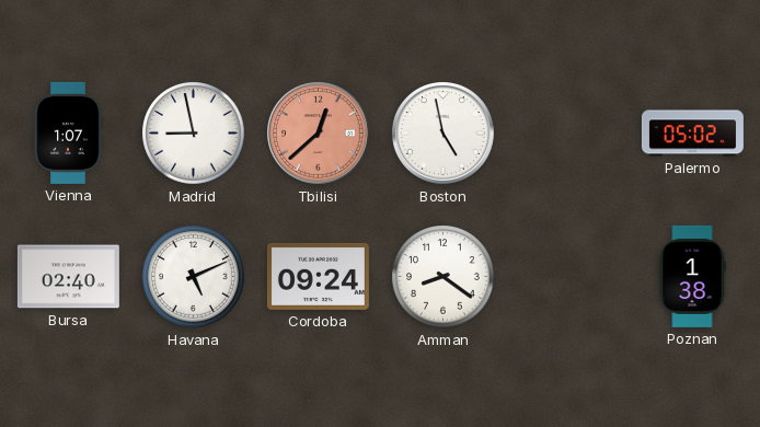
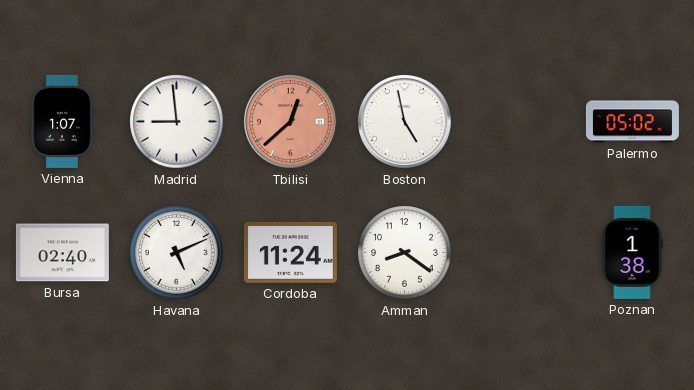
Madrid: 8:58 -> 8:59
Cordoba: 09:24 -> 11:24
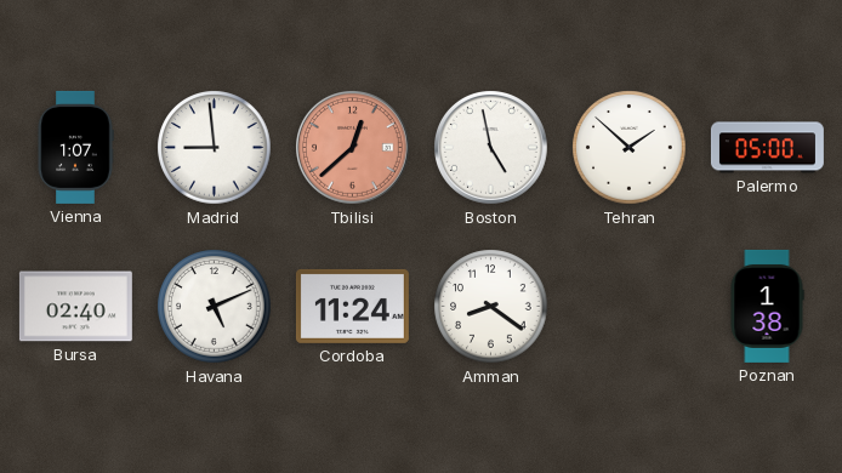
Tehran: none -> 1:52
Palermo: 05:02 -> 05:00
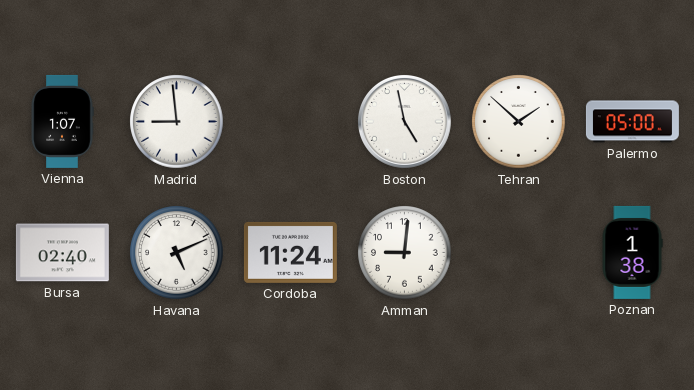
Tbilisi: 12:38 -> none
Amman: 8:21 -> 9:01
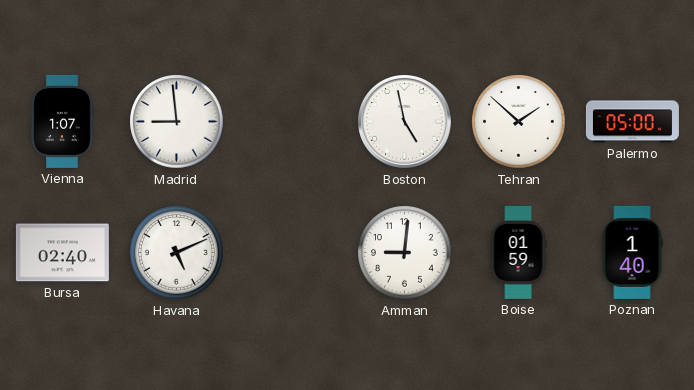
Cordoba: 11:24 -> none
Boise: none -> 01:59
Poznan: 1:38 -> 1:40
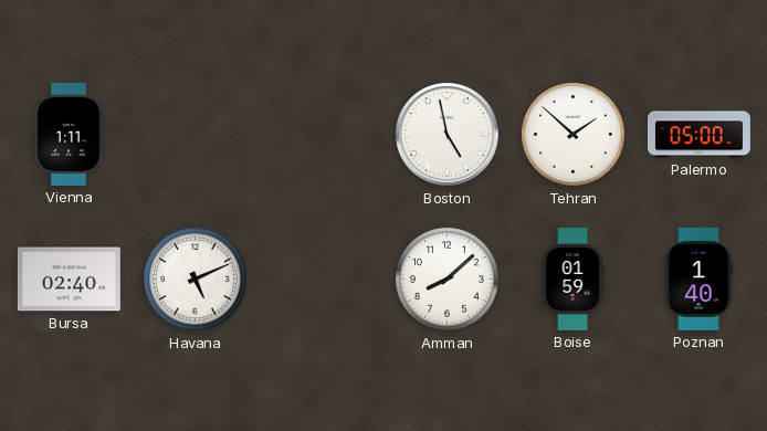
Vienna: 1:07 -> 1:11
Madrid: 8:59 -> none
Amman: 9:01 -> 8:08
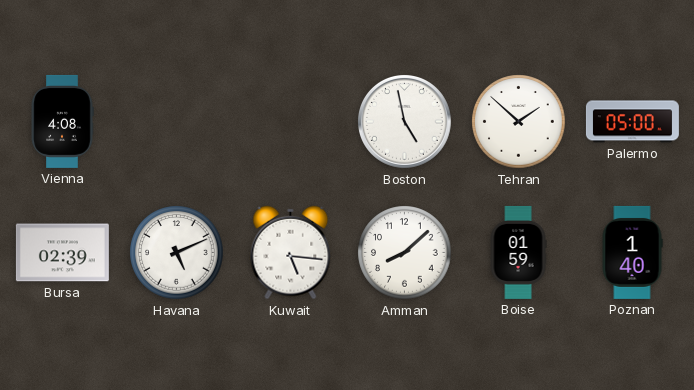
Vienna: 1:11 -> 4:08
Bursa: 02:40 -> 02:39
Kuwait: none -> 5:16
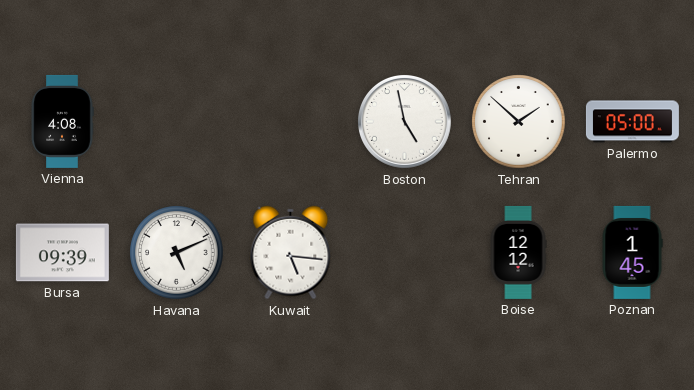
Bursa: 02:39 -> 09:39
Amman: 8:08 -> none
Boise: 01:59 -> 12:12
Poznan: 1:40 -> 1:45
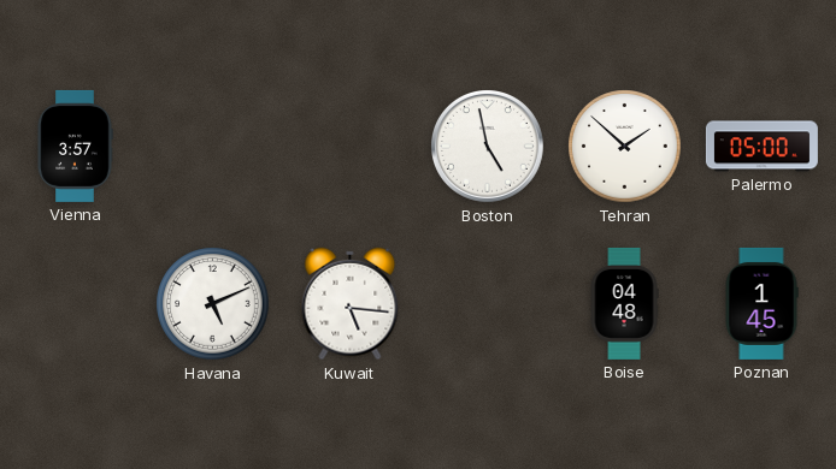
Vienna: 4:08 -> 3:57
Bursa: 09:39 -> none
Boise: 12:12 -> 04:48
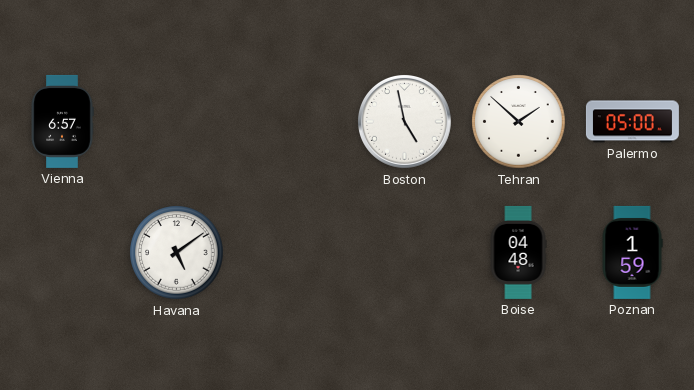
Vienna: 3:57 -> 6:57
Havana: 5:11 -> 5:09
Kuwait: 5:16 -> none
Poznan: 1:45 -> 1:59
